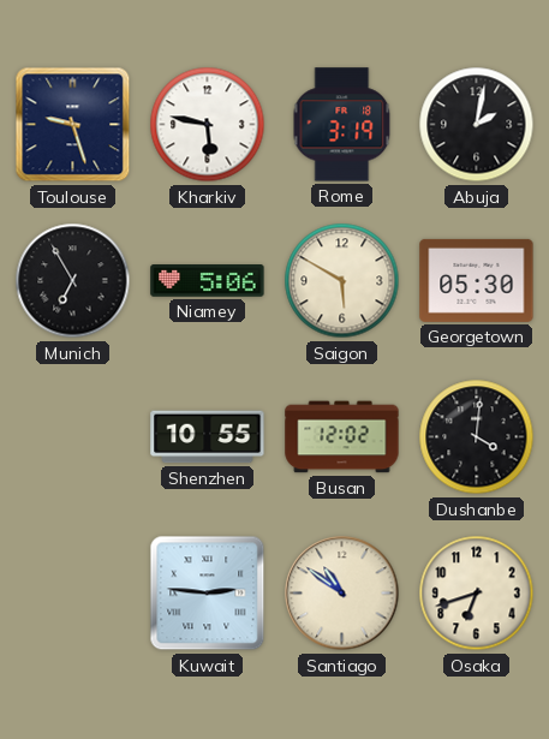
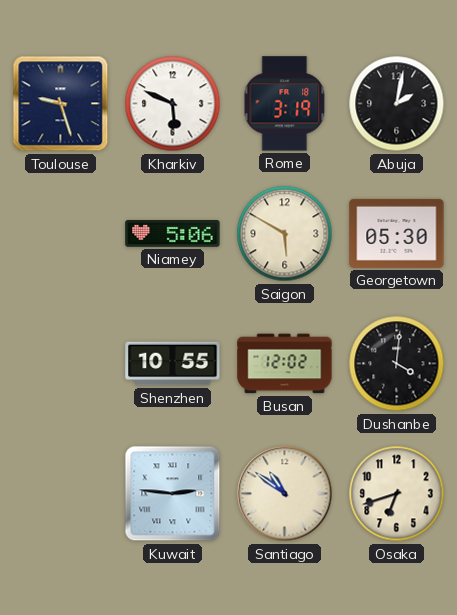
Kharkiv: 5:47 -> 5:49
Munich: 6:55 -> none
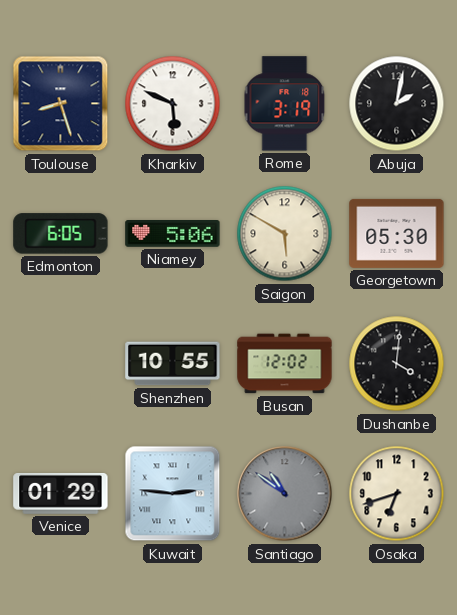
Toulouse: 9:27 -> 8:27
Edmonton: none -> 6:05
Venice: none -> 01:29
Santiago dial: cream -> grey
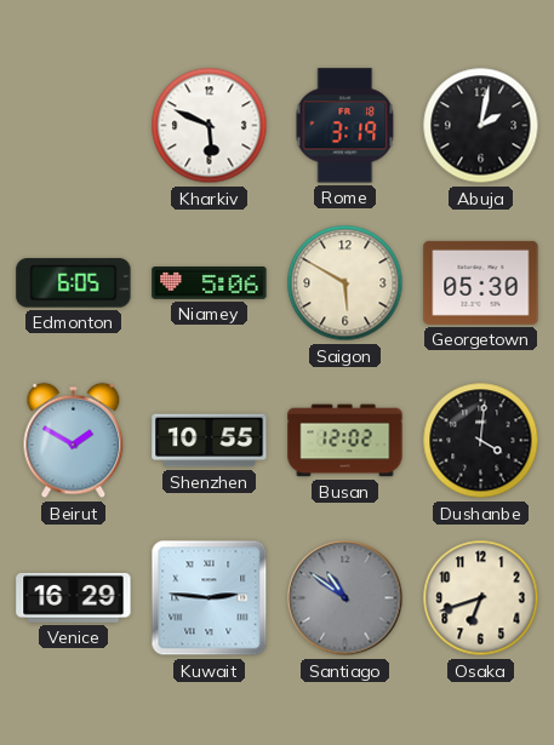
Toulouse: 8:27 -> none
Beirut: none -> 1:50
Venice: 01:29 -> 16:29
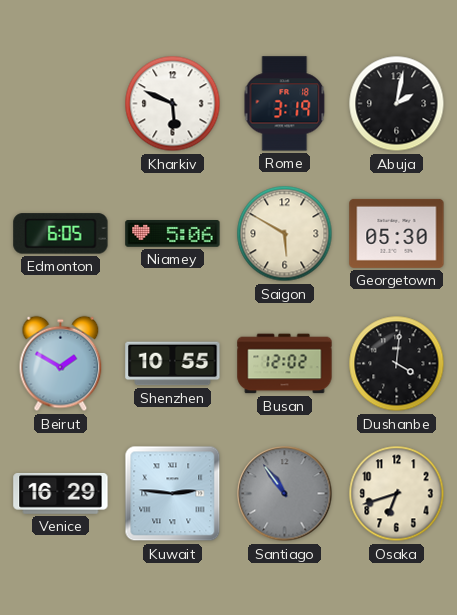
Santiago: 10:51 -> 10:54
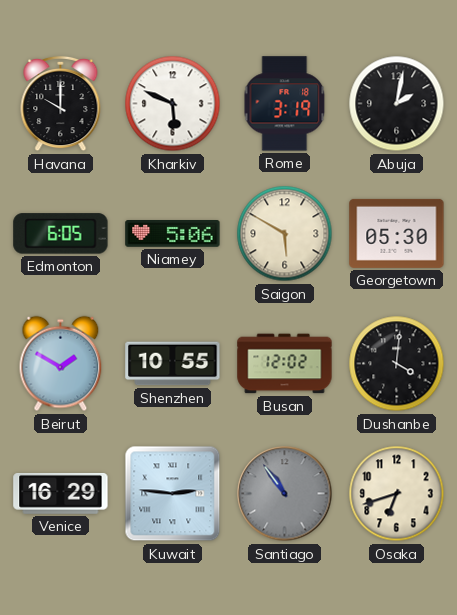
Havana: none -> 10:00
